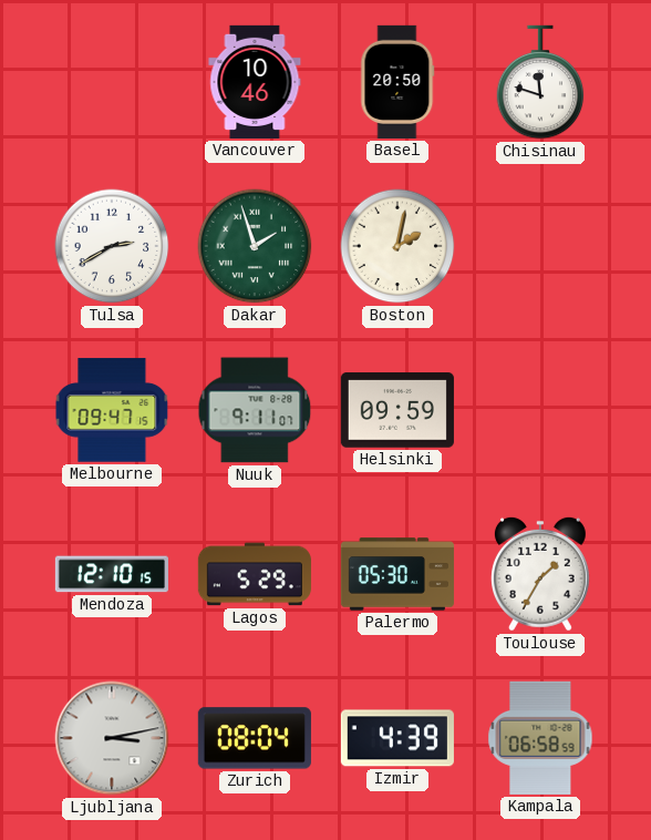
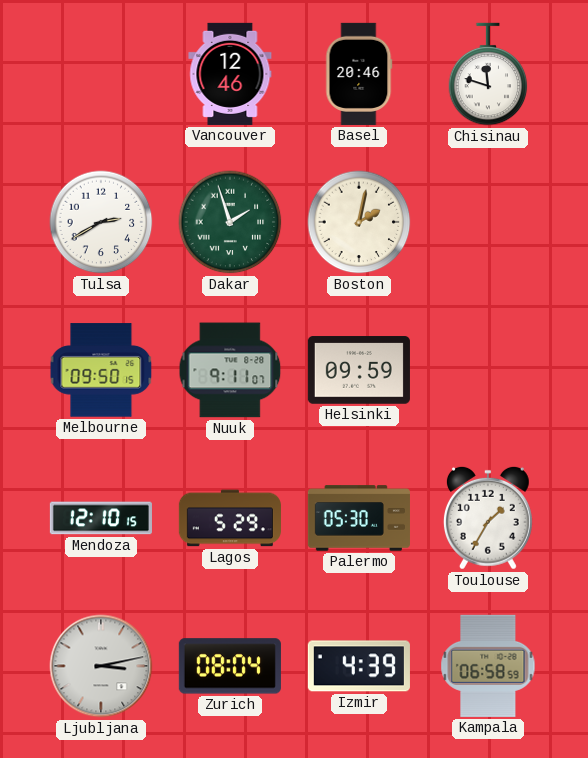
Vancouver: 10:46 -> 12:46
Basel: 20:50 -> 20:46
Melbourne: 09:47 -> 09:50
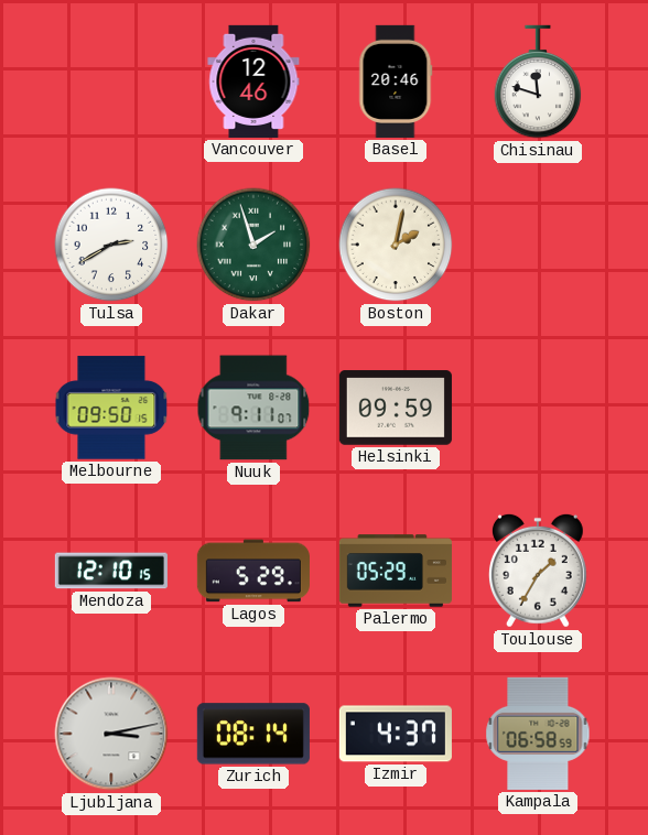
Palermo: 05:30 -> 05:29
Zurich: 08:04 -> 08:14
Izmir: 4:39 -> 4:37
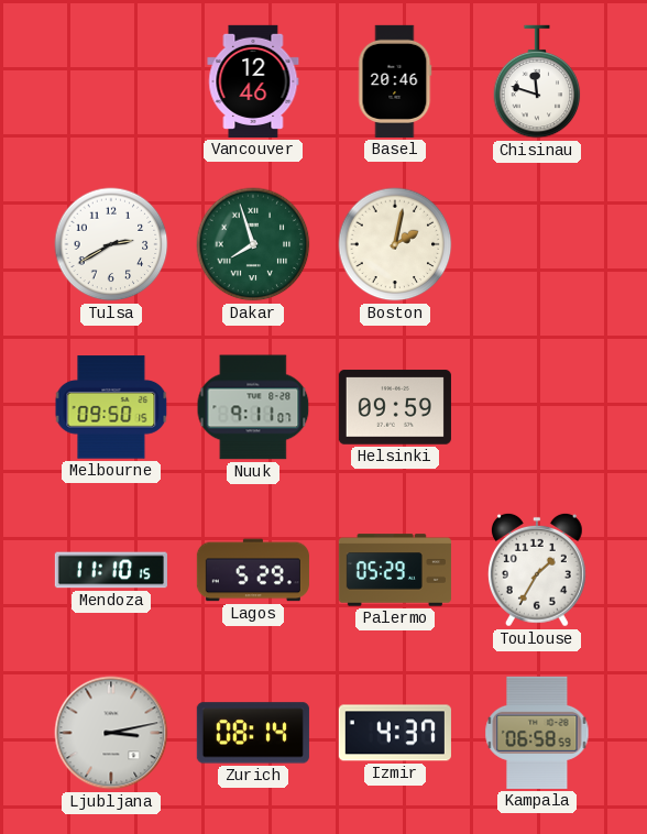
Dakar: 1:57 -> 7:57
Mendoza: 12:10 -> 11:10
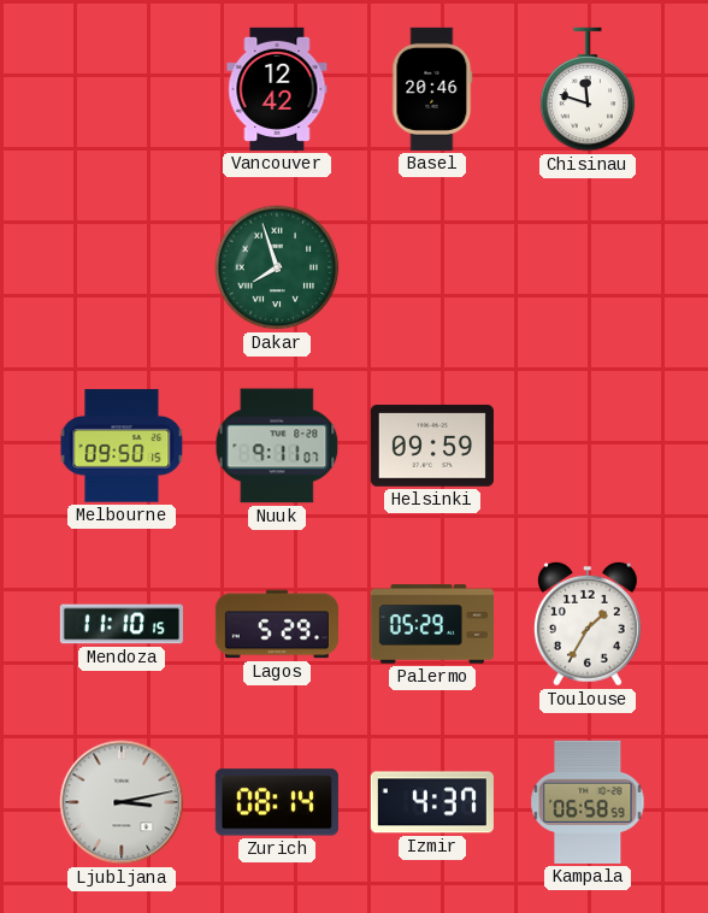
Vancouver: 12:46 -> 12:42
Tulsa: 2:40 -> none
Boston: 2:02 -> none
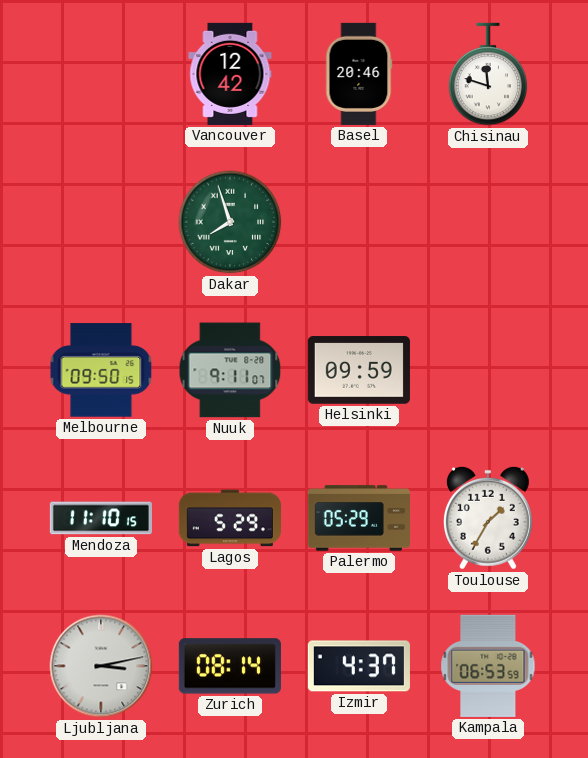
Kampala: 06:58 -> 06:53
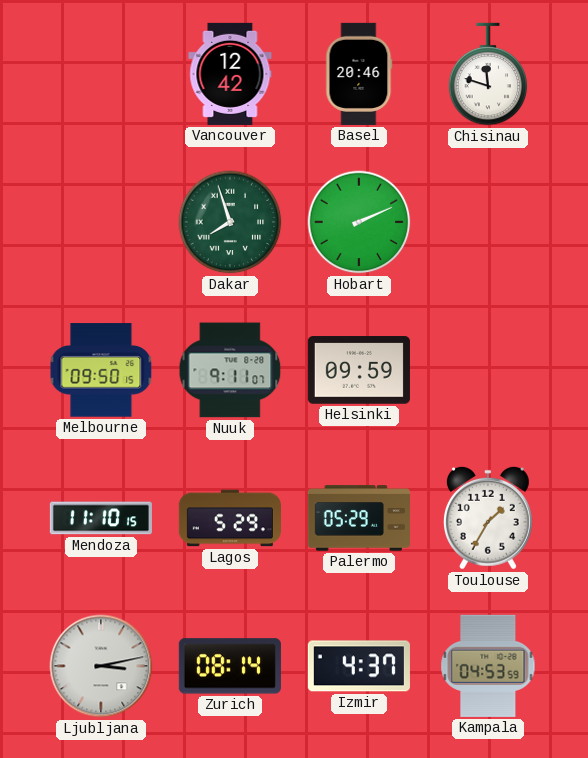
Hobart: none -> 2:11
Kampala: 06:53 -> 04:53
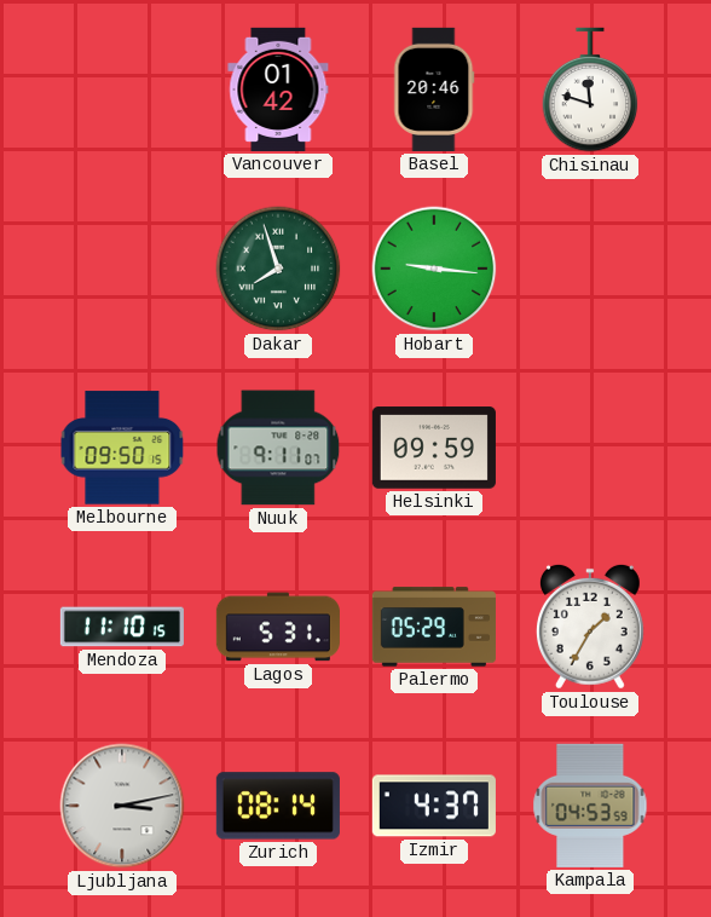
Vancouver: 12:42 -> 01:42
Hobart: 2:11 -> 9:16
Lagos: 5:29 -> 5:31
